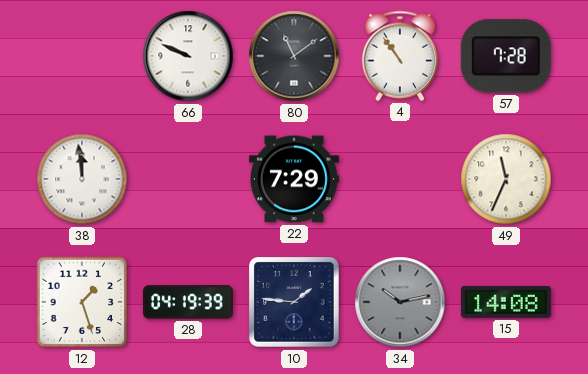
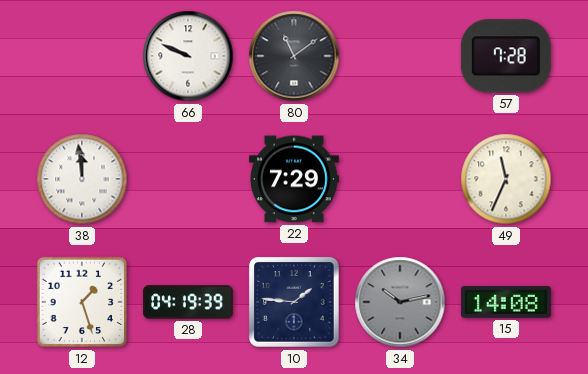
4: 10:54 -> none
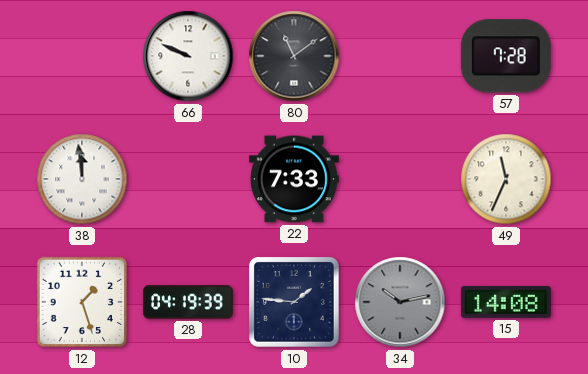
22: 7:29 -> 7:33
